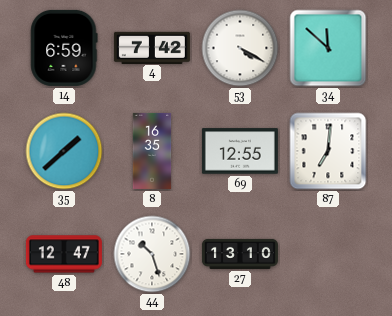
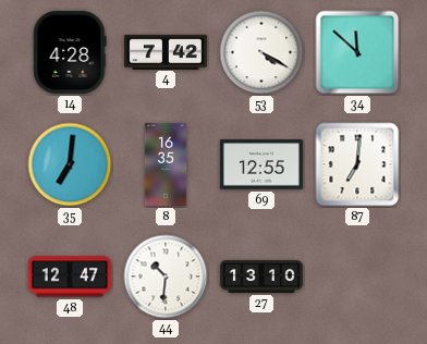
14: 6:59 -> 4:28
35: 1:38 -> 7:01
44: 10:27 -> 10:31
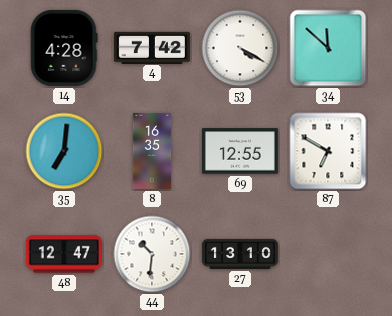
87: 7:01 -> 6:50
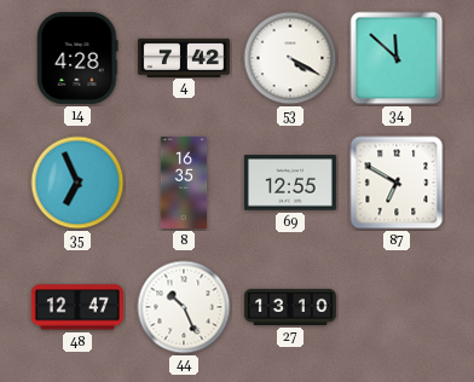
35: 7:01 -> 6:56
44: 10:31 -> 10:26
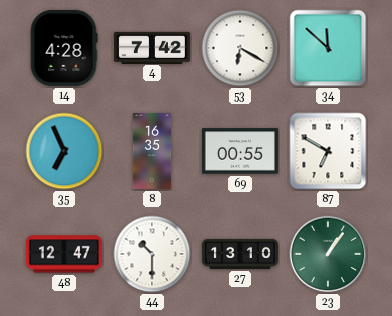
53: 4:20 -> 6:20
69: 12:55 -> 00:55
44: 10:26 -> 10:30
23: none -> 1:06
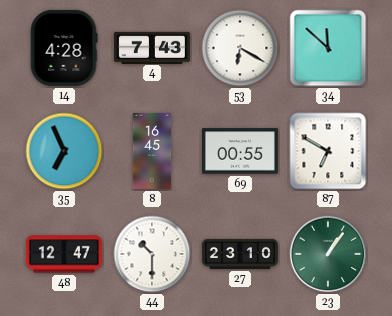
4: 7:42 -> 7:43
8: 16:35 -> 16:45
27: 13:10 -> 23:10
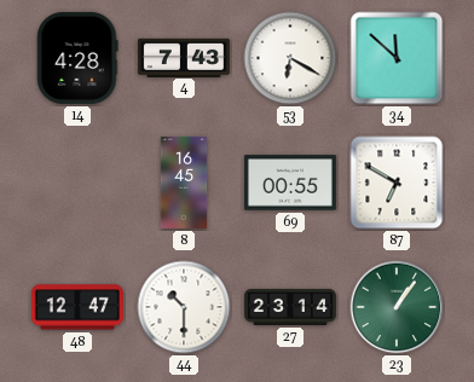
35: 6:56 -> none
27: 23:10 -> 23:14
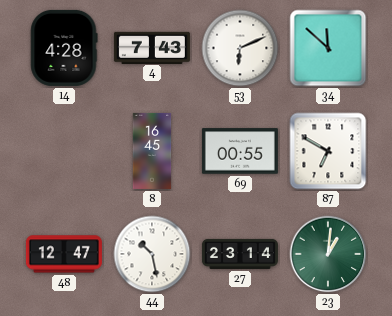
53: 6:20 -> 6:11
44: 10:30 -> 10:28
23: 1:06 -> 1:01
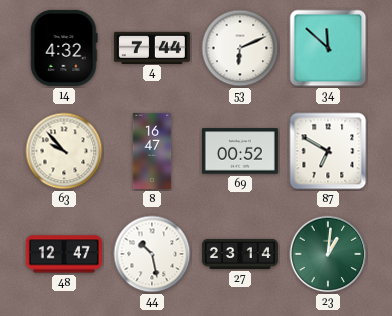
14: 4:28 -> 4:32
4: 7:43 -> 7:44
63: none -> 9:53
8: 16:45 -> 16:47
69: 00:55 -> 00:52
